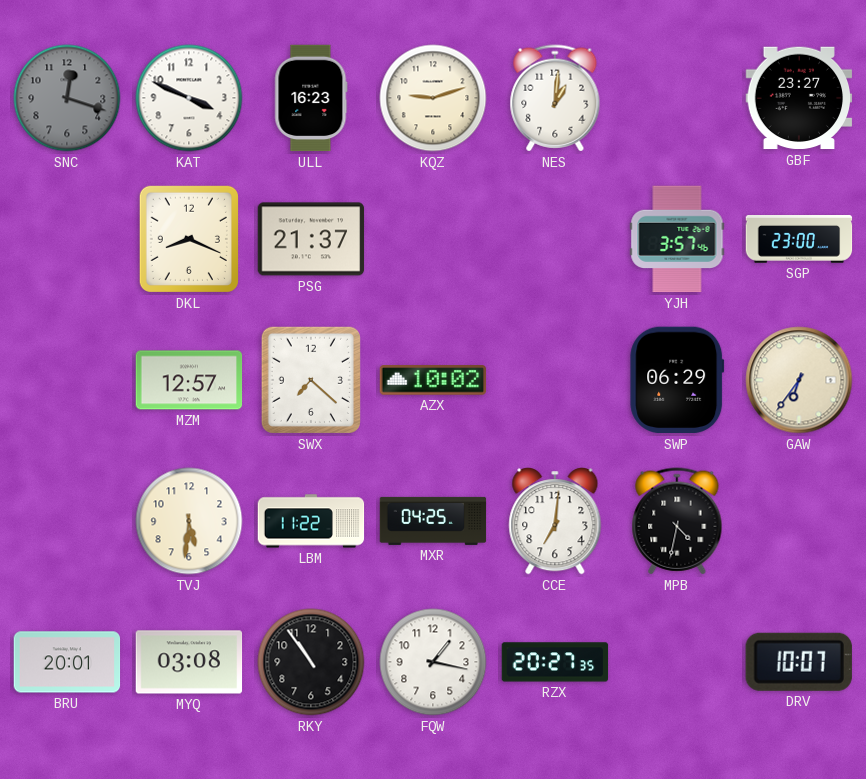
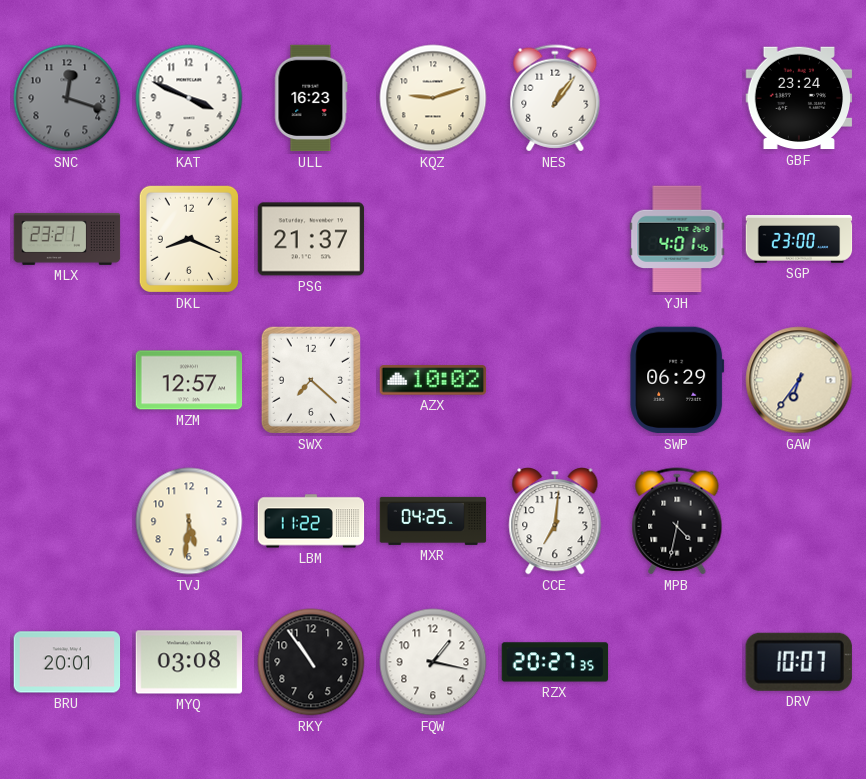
NES: 1:01 -> 1:06
GBF: 23:27 -> 23:24
MLX: none -> 23:21
YJH: 3:57 -> 4:01
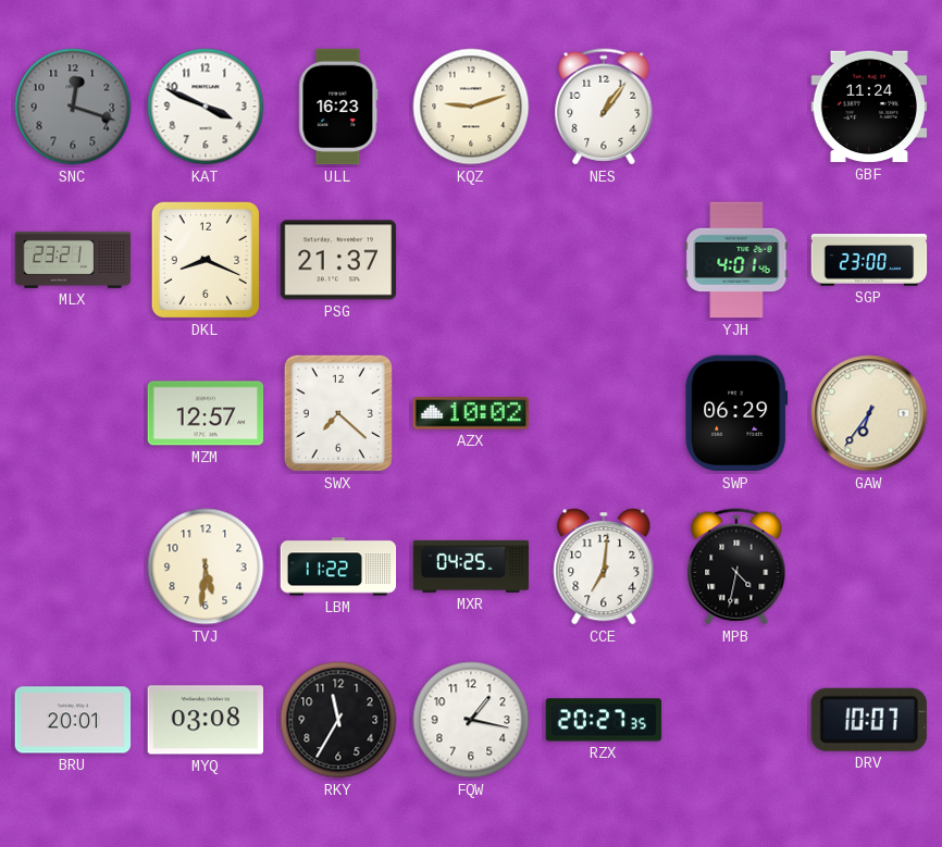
GBF: 23:24 -> 11:24
RKY: 10:54 -> 11:35
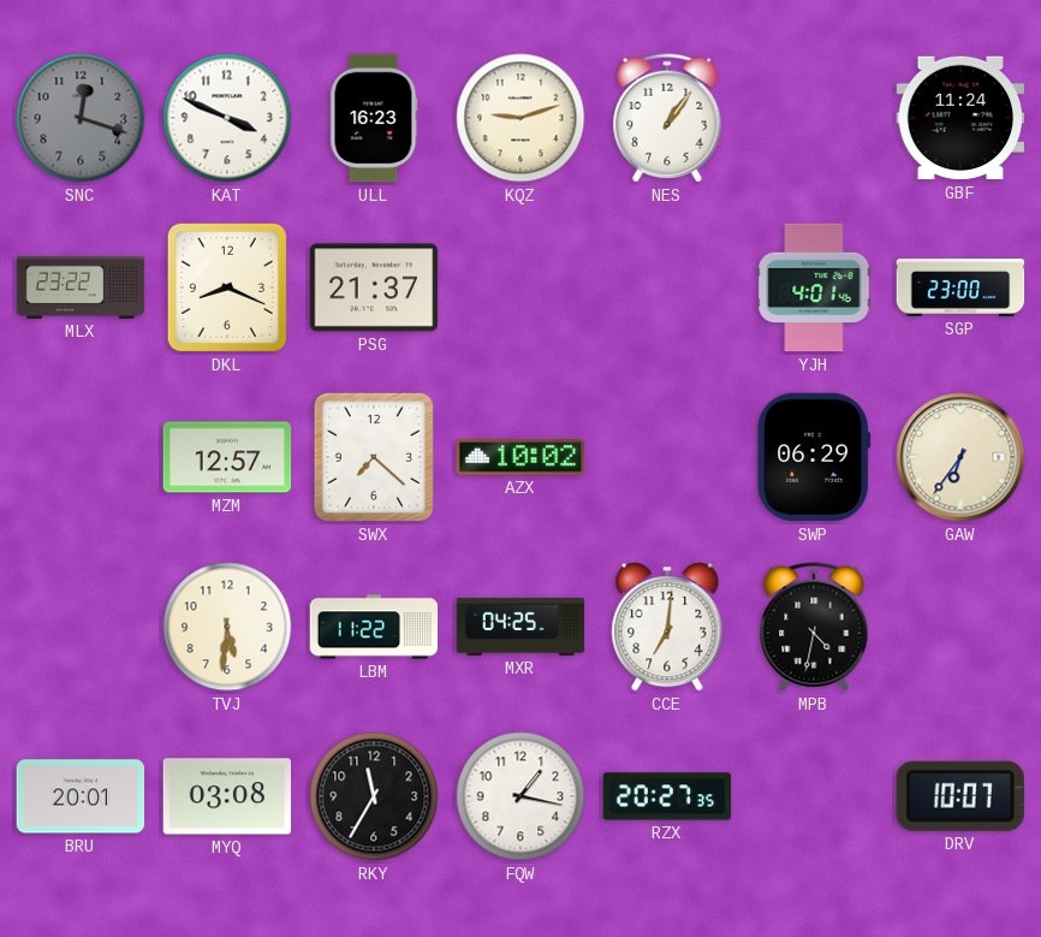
MLX: 23:21 -> 23:22
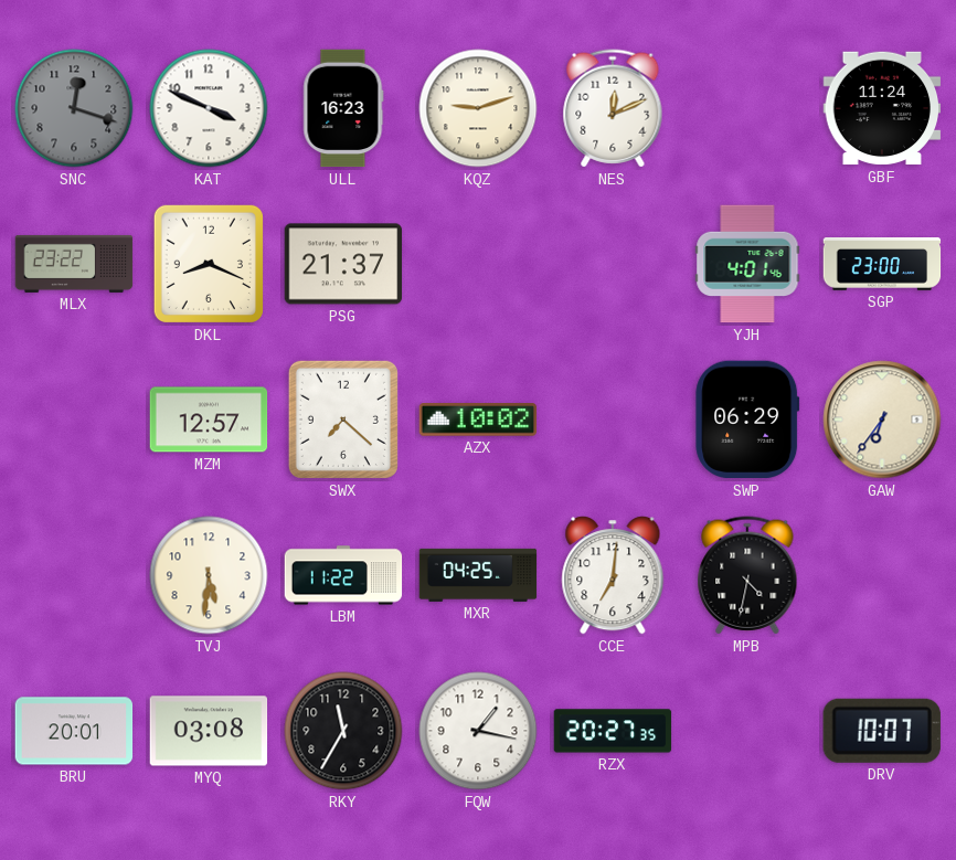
NES: 1:06 -> 12:11
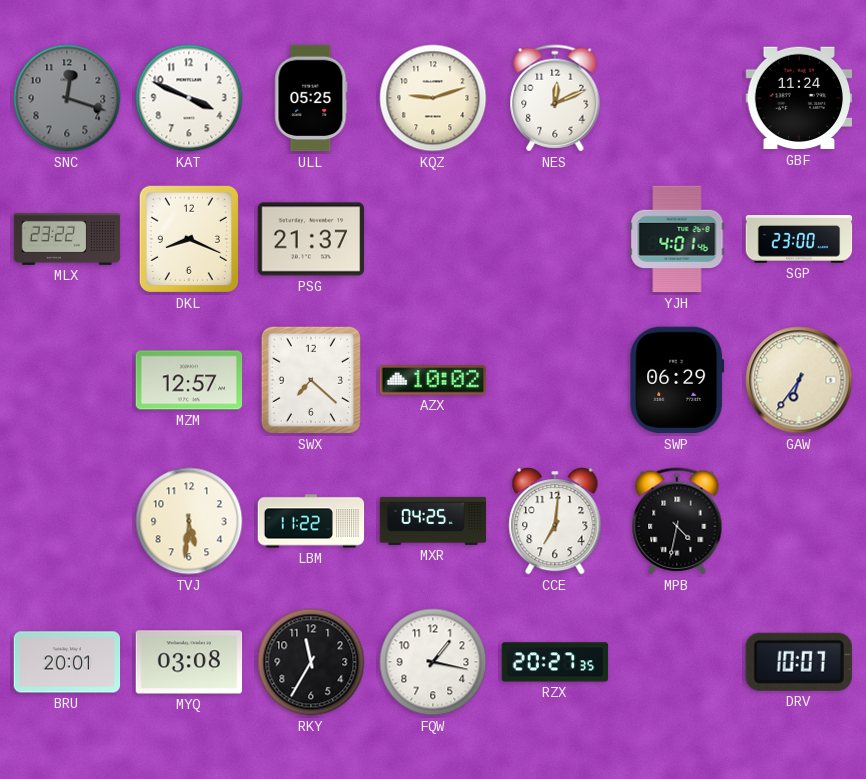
ULL: 16:23 -> 05:25
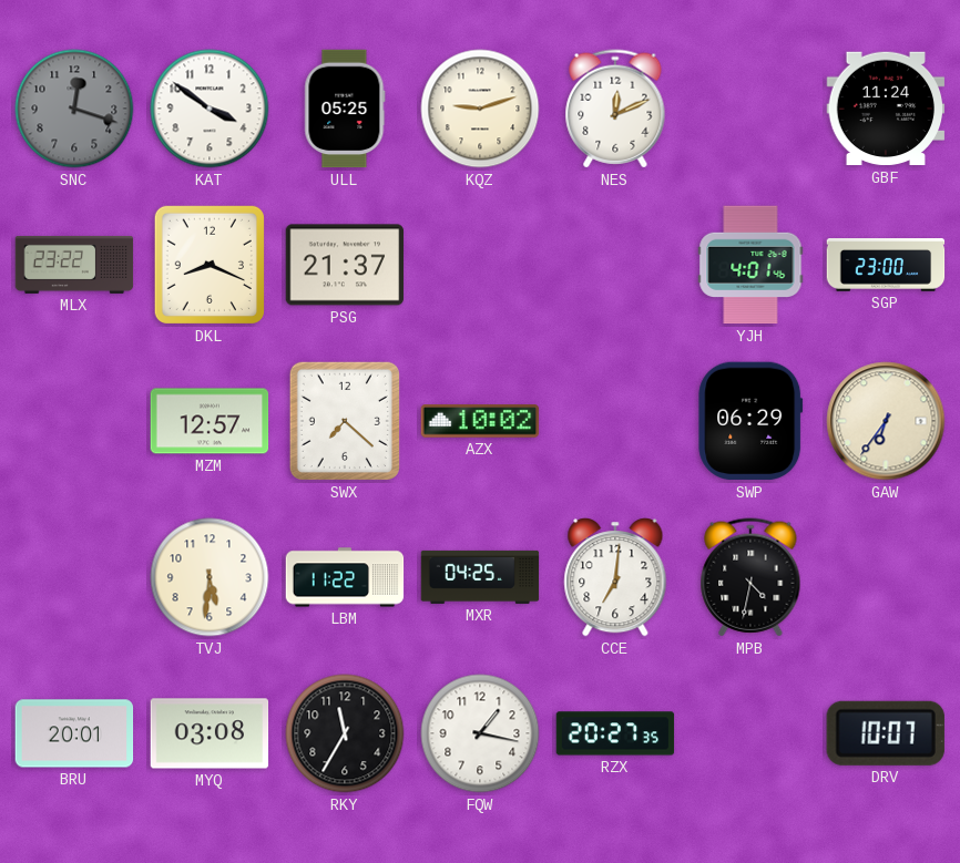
KAT: 3:49 -> 3:51
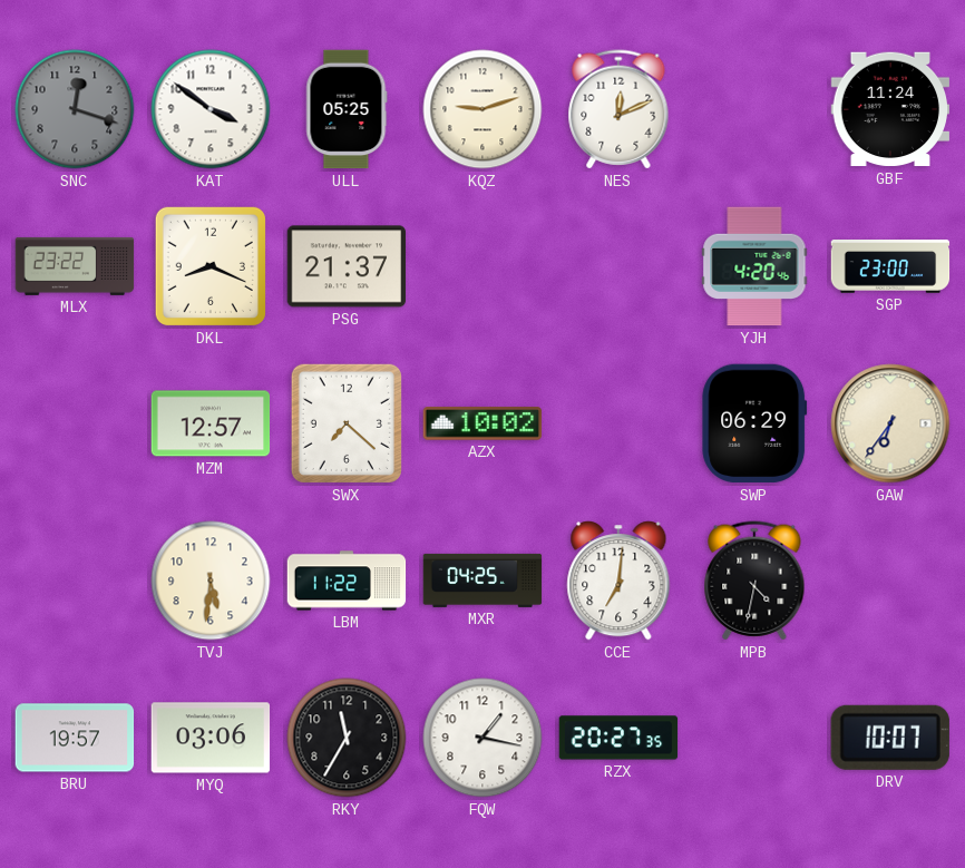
YJH: 4:01 -> 4:20
BRU: 20:01 -> 19:57
MYQ: 03:08 -> 03:06
